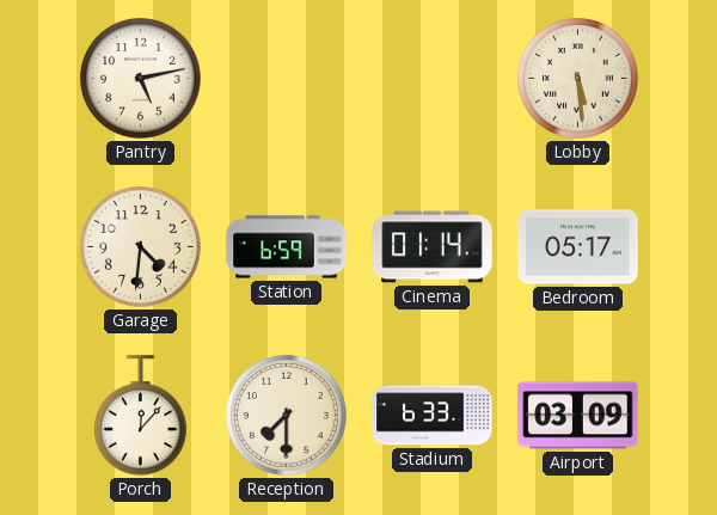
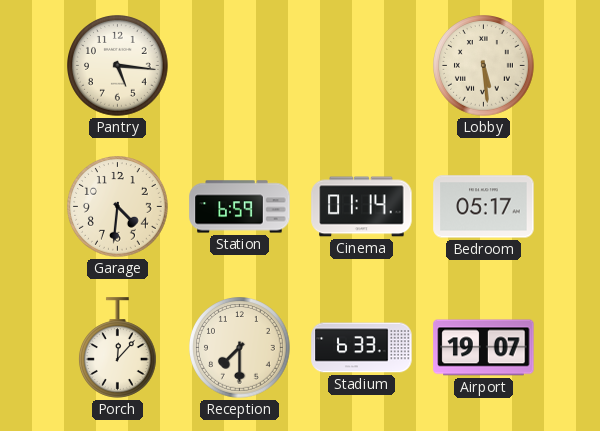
Pantry: 5:13 -> 5:16
Airport: 03:09 -> 19:07
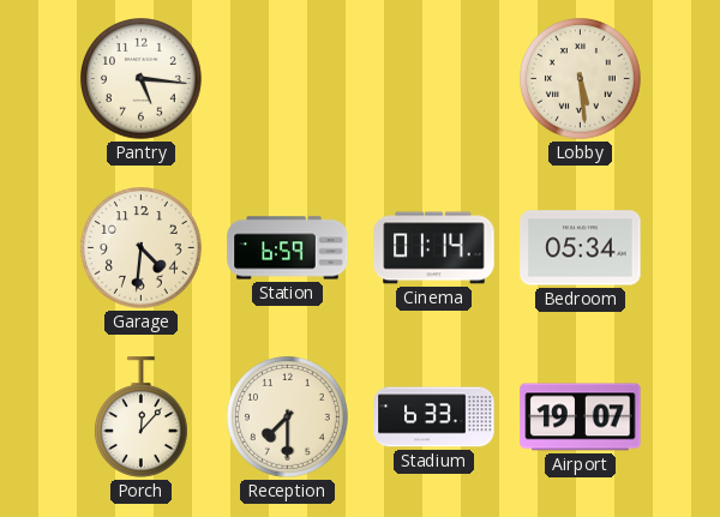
Bedroom: 05:17 -> 05:34
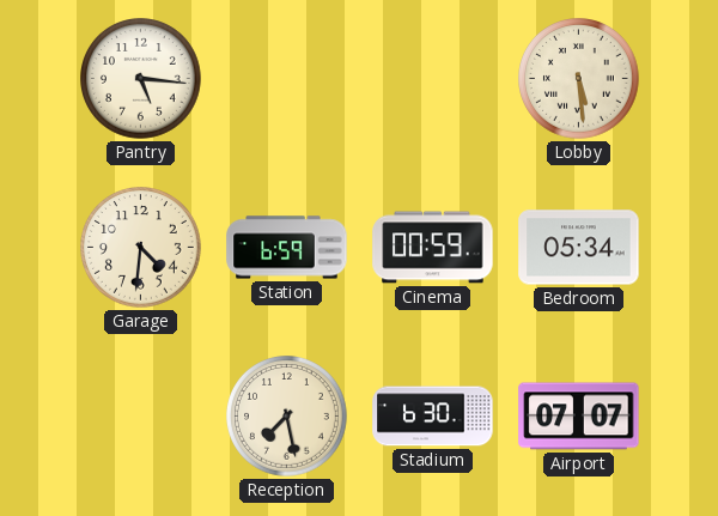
Cinema: 01:14 -> 00:59
Porch: 12:07 -> none
Reception: 7:30 -> 7:28
Stadium: 6:33 -> 6:30
Airport: 19:07 -> 07:07
